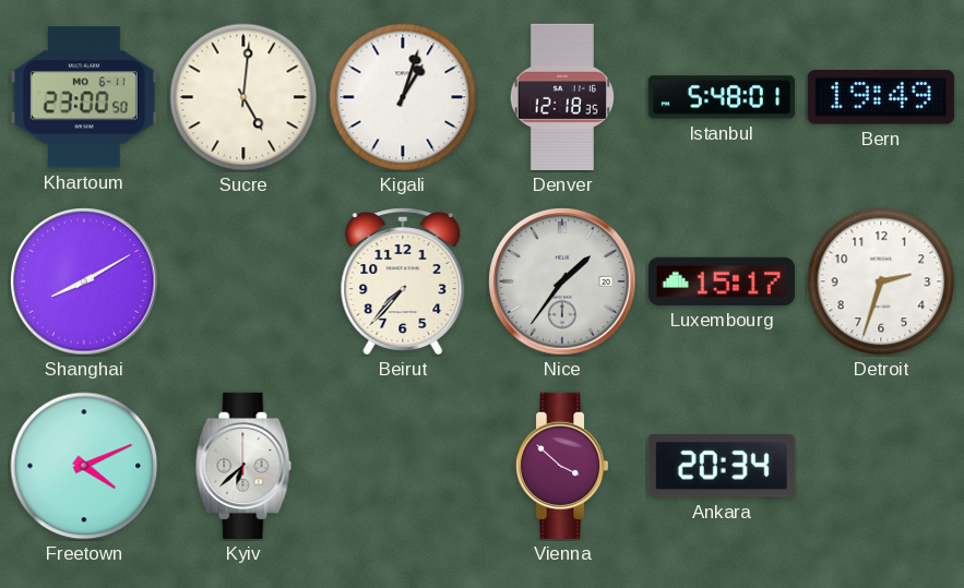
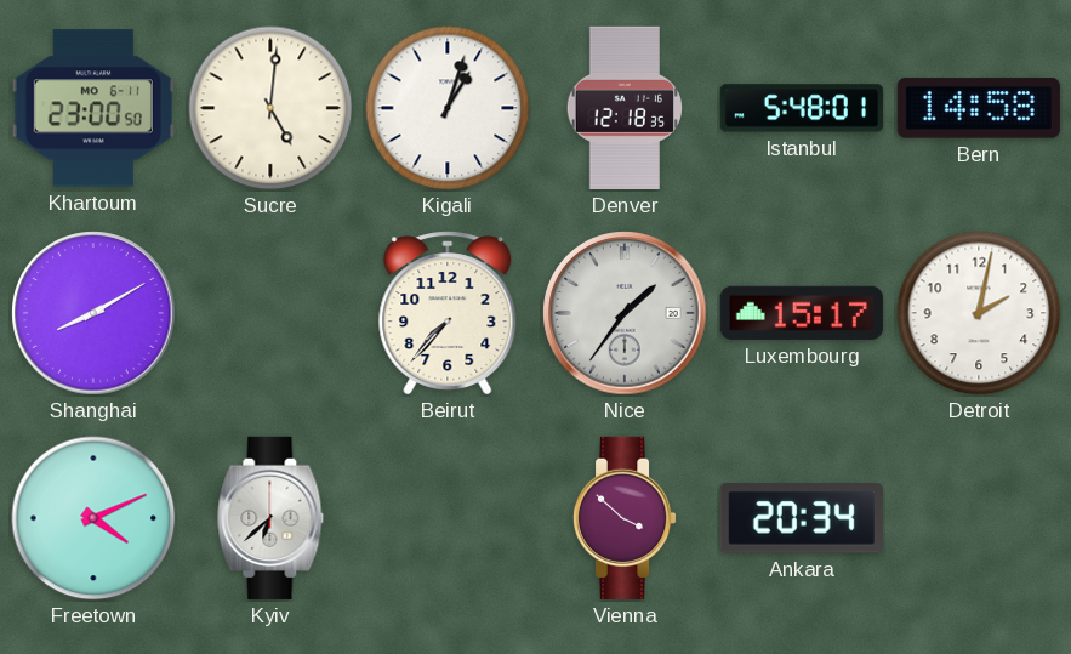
Bern: 19:49 -> 14:58
Detroit: 2:33 -> 2:02
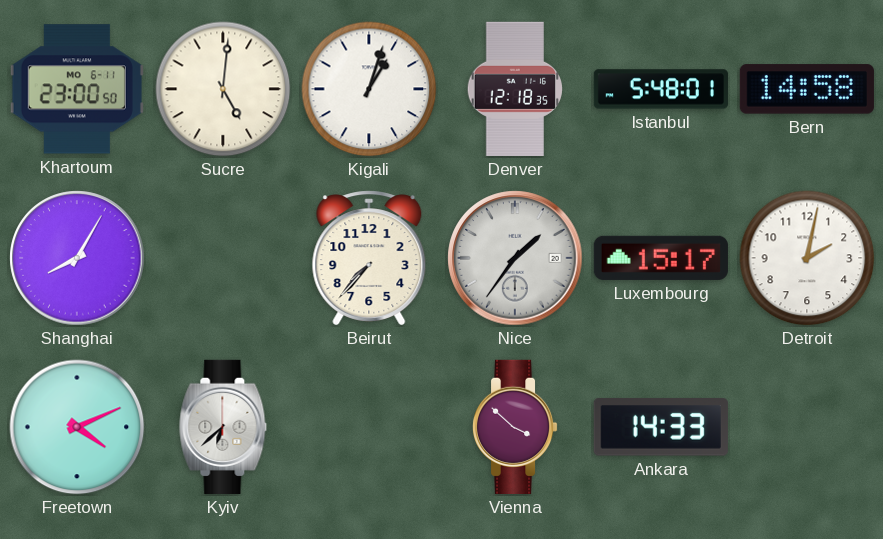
Shanghai: 8:10 -> 8:05
Ankara: 20:34 -> 14:33
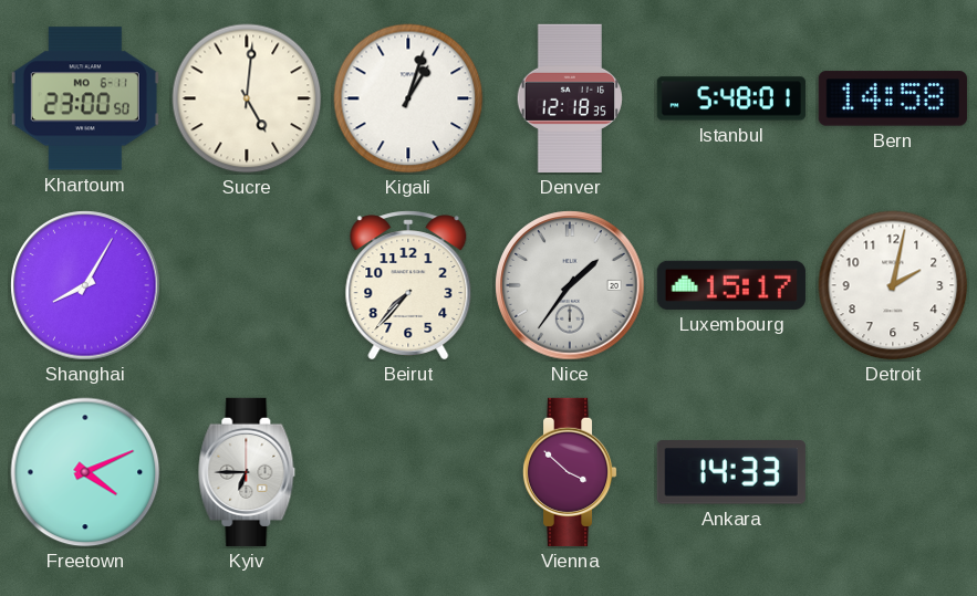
Kyiv: 6:38 -> 6:45
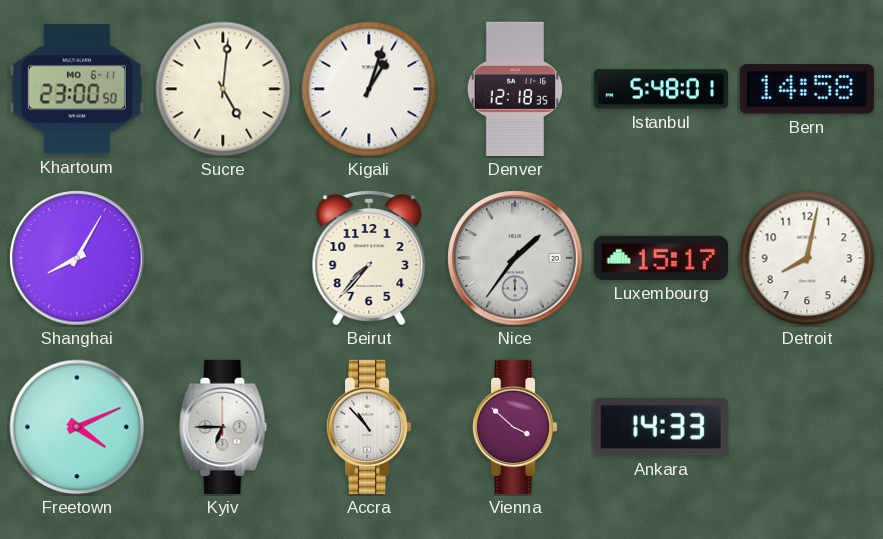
Detroit: 2:02 -> 8:02
Accra: none -> 10:53
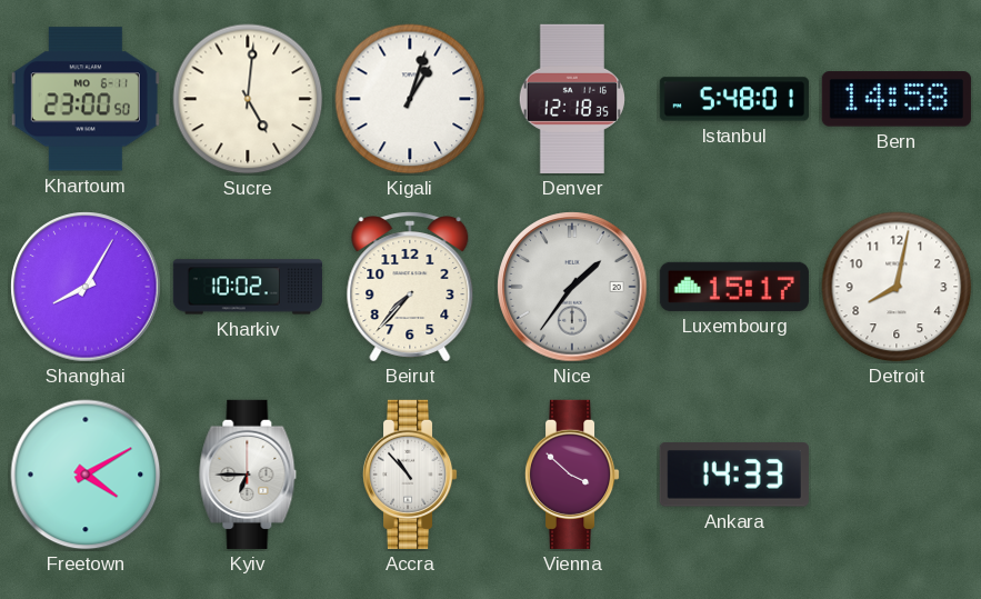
Kharkiv: none -> 10:02
Freetown: 4:11 -> 4:10
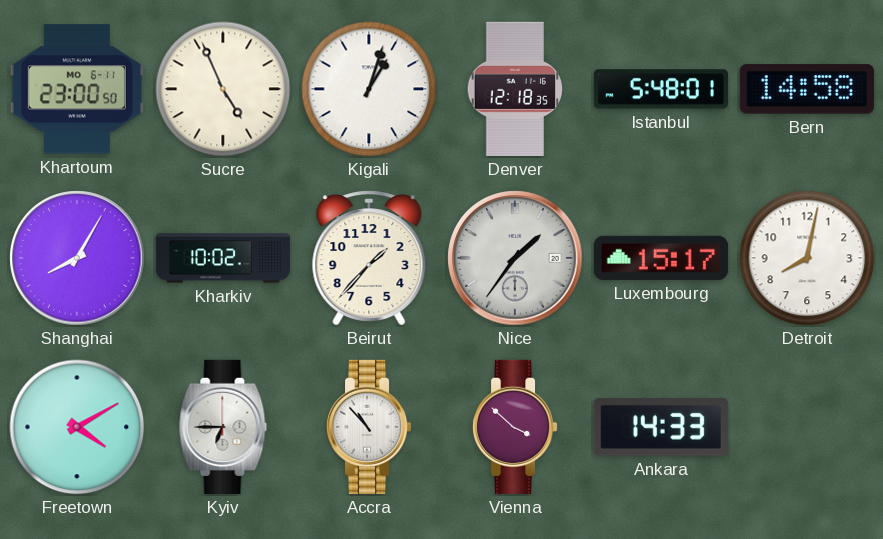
Sucre: 5:01 -> 4:56
Beirut: 7:37 -> 1:37
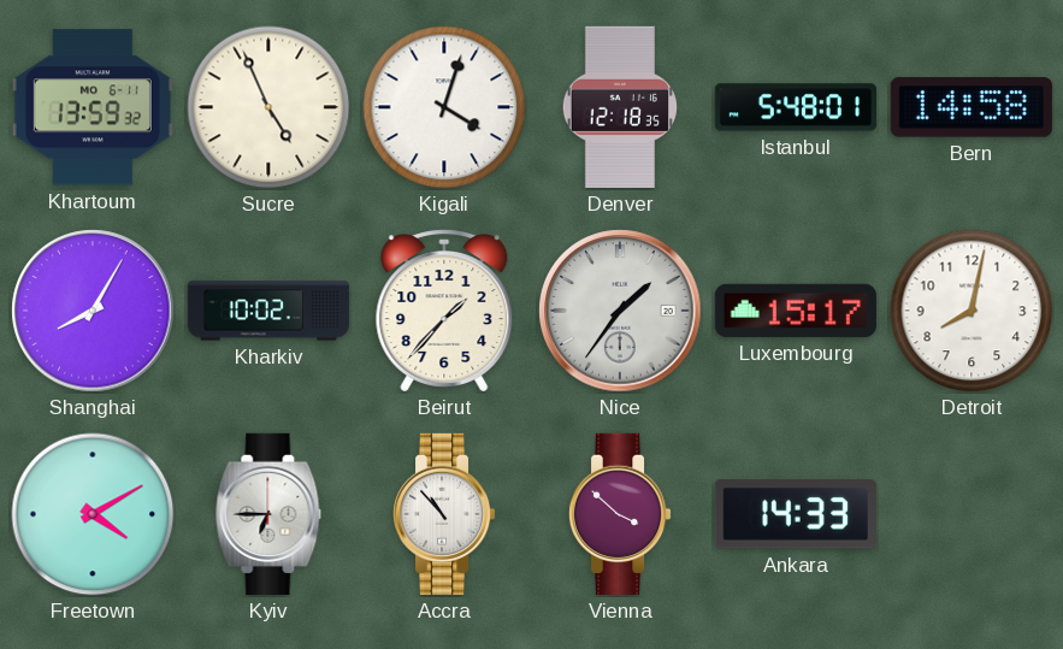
Khartoum: 23:00 -> 13:59
Kigali: 1:03 -> 4:03
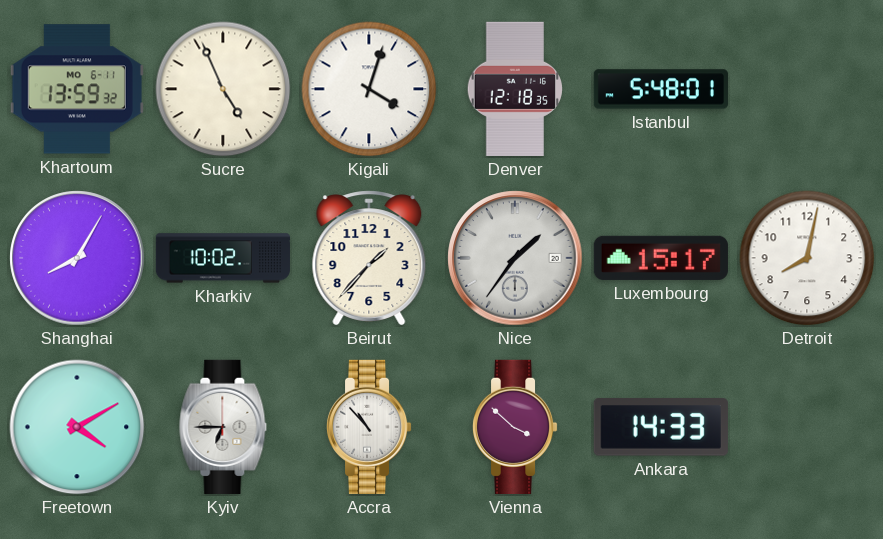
Bern: 14:58 -> none
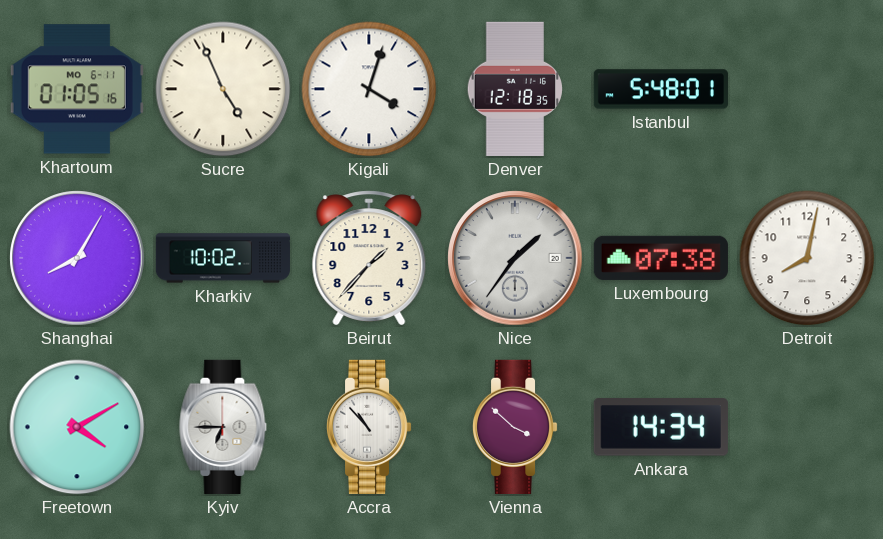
Khartoum: 13:59 -> 01:05
Luxembourg: 15:17 -> 07:38
Ankara: 14:33 -> 14:34
